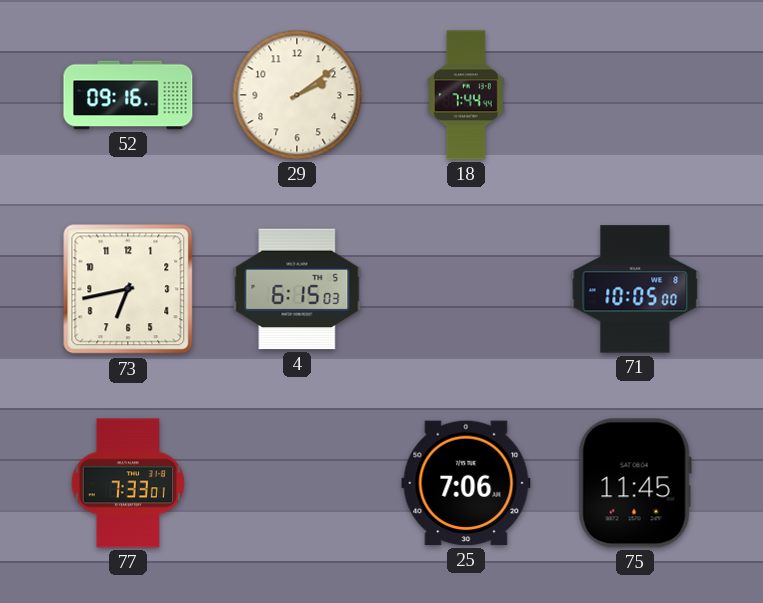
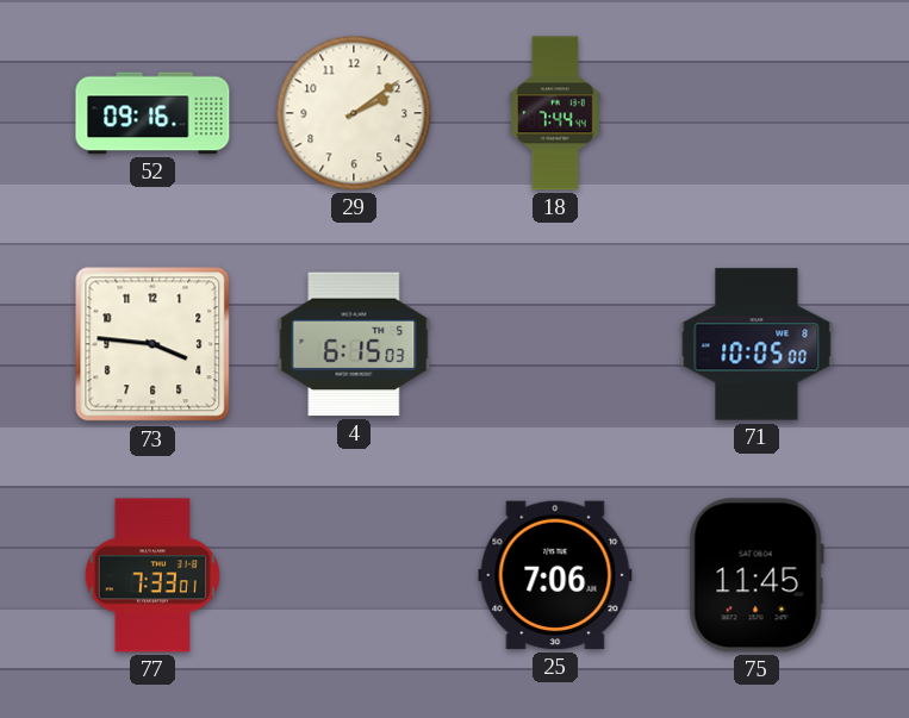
73: 6:43 -> 3:46
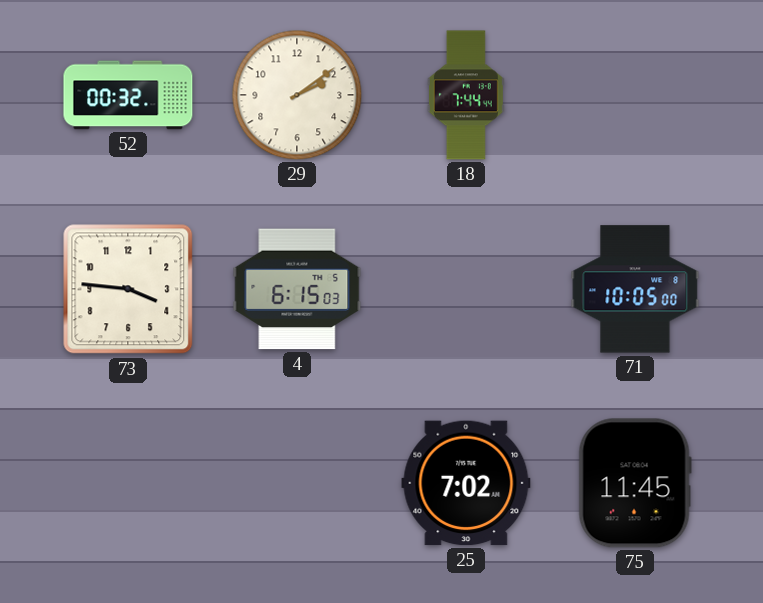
52: 09:16 -> 00:32
77: 7:33 -> none
25: 7:06 -> 7:02
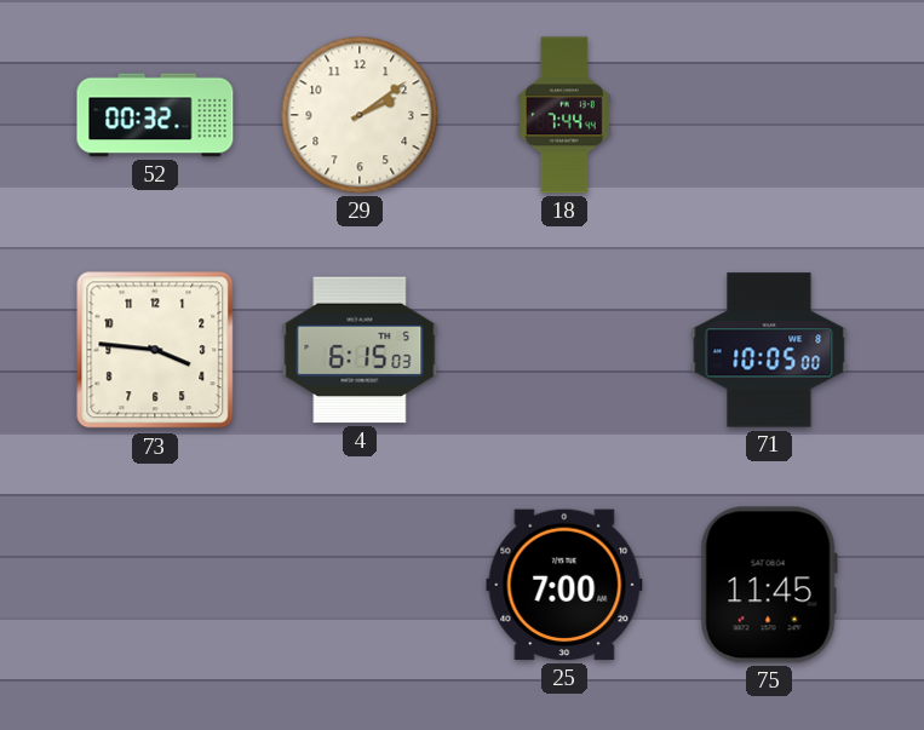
25: 7:02 -> 7:00
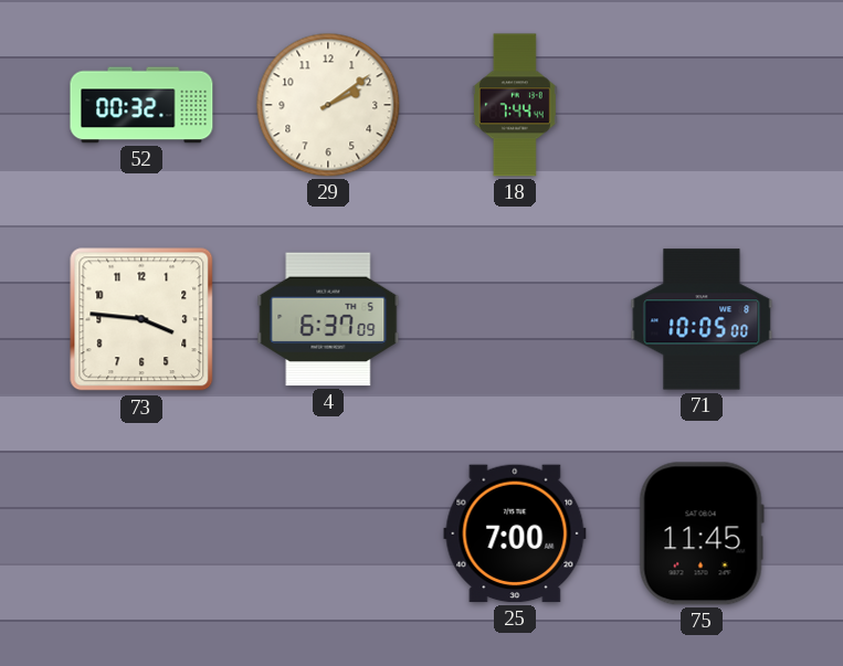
4: 6:15 -> 6:37
